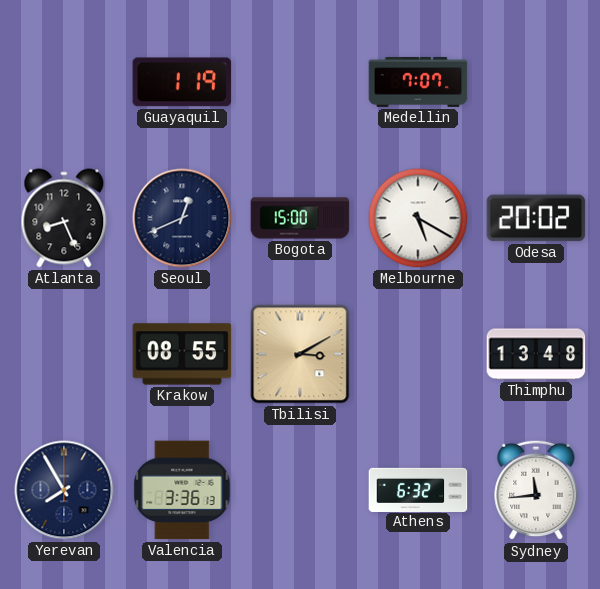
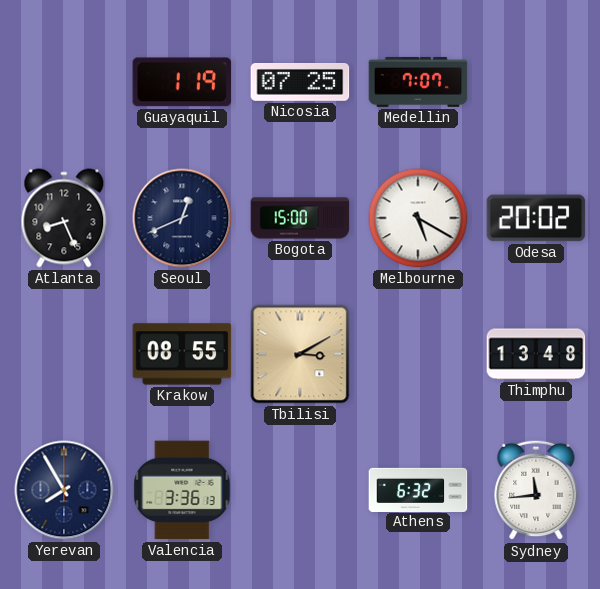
Nicosia: none -> 07:25
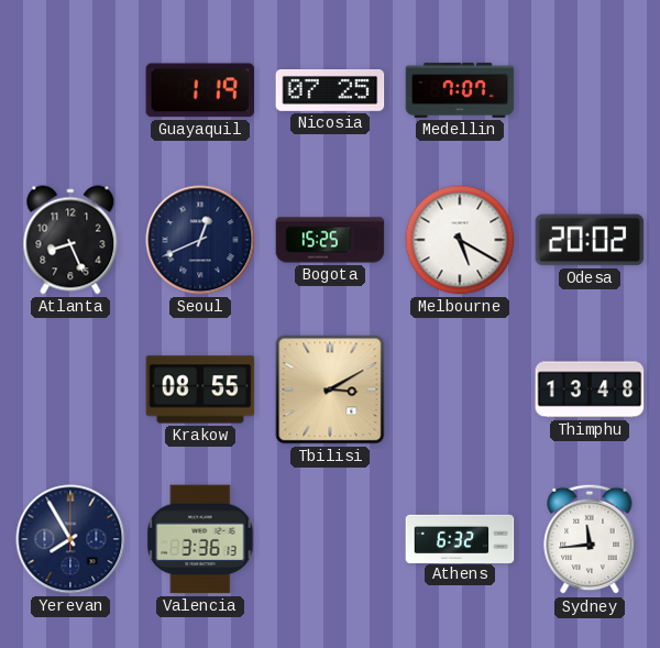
Bogota: 15:00 -> 15:25
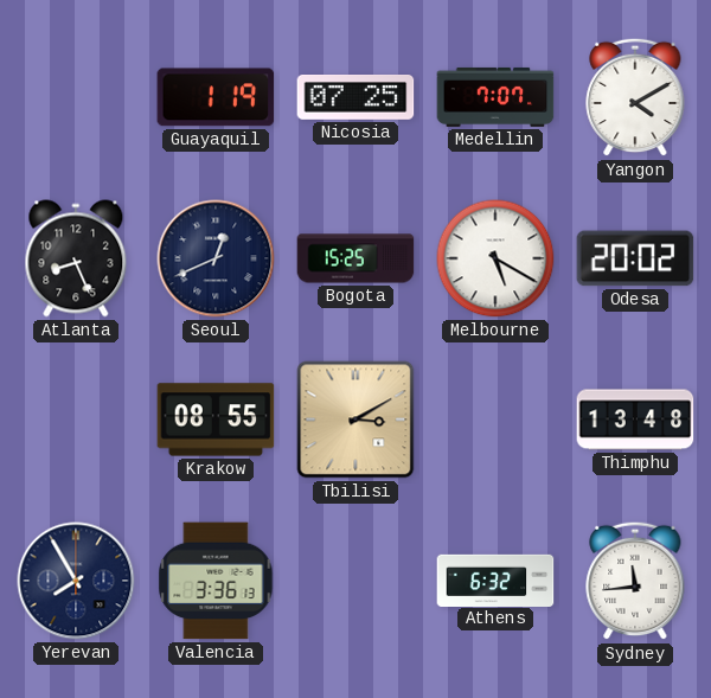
Yangon: none -> 4:10
